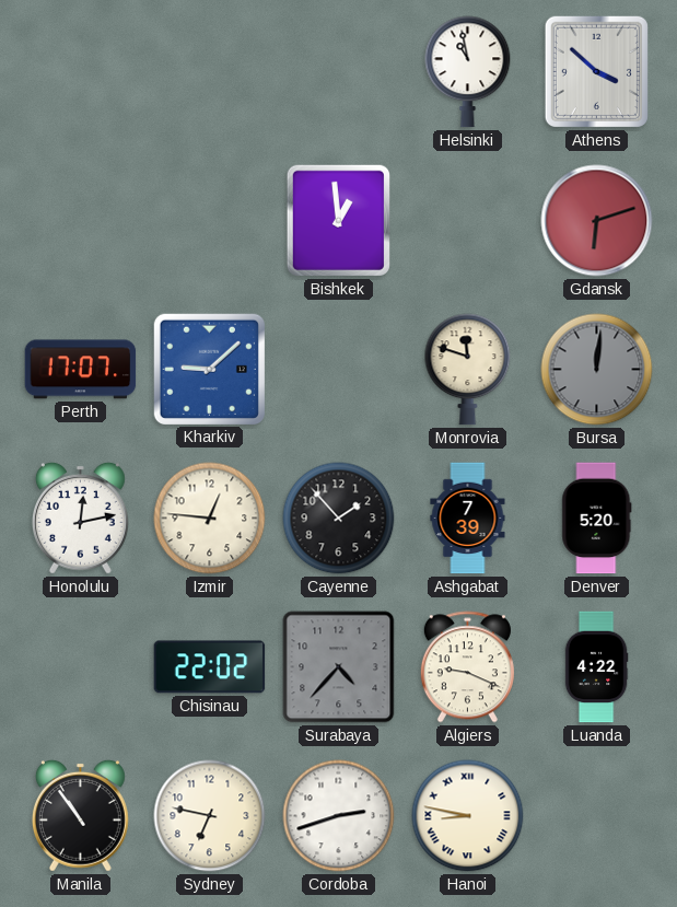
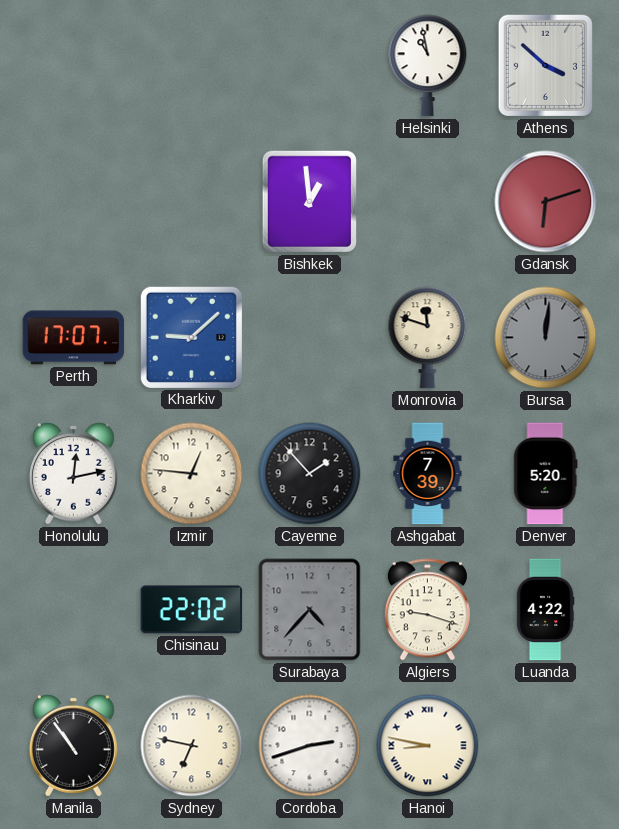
Algiers: 9:19 -> 9:18
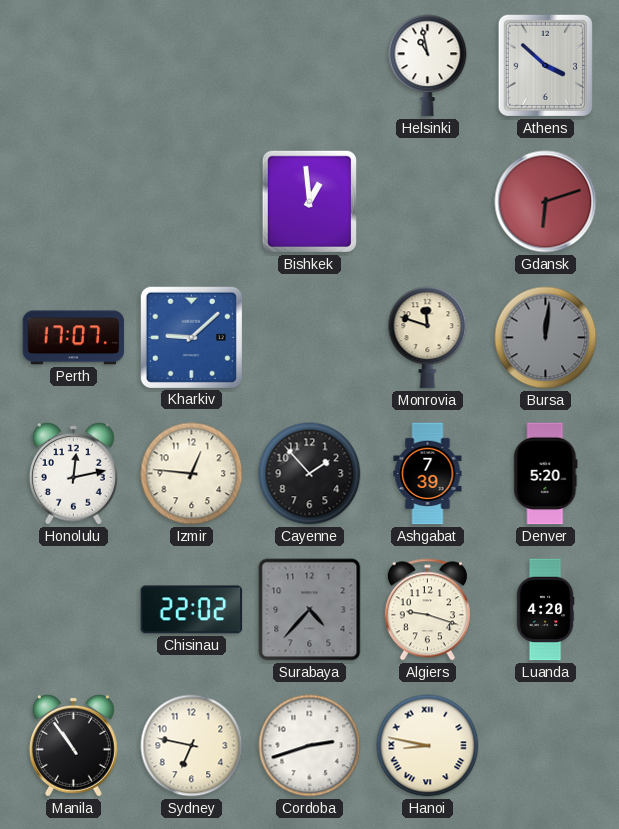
Luanda: 4:22 -> 4:20
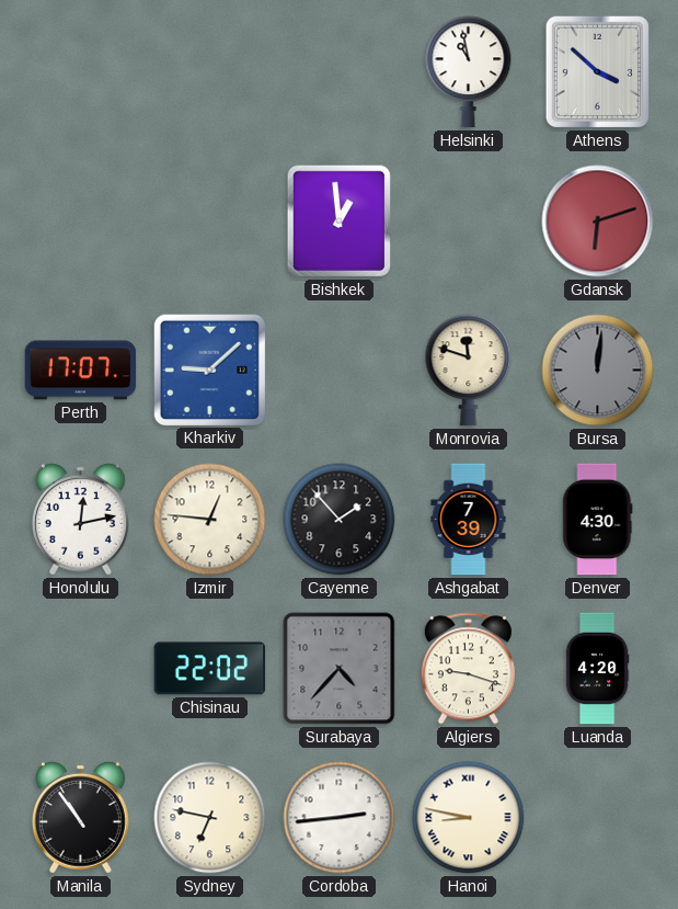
Denver: 5:20 -> 4:30
Cordoba: 2:42 -> 2:44
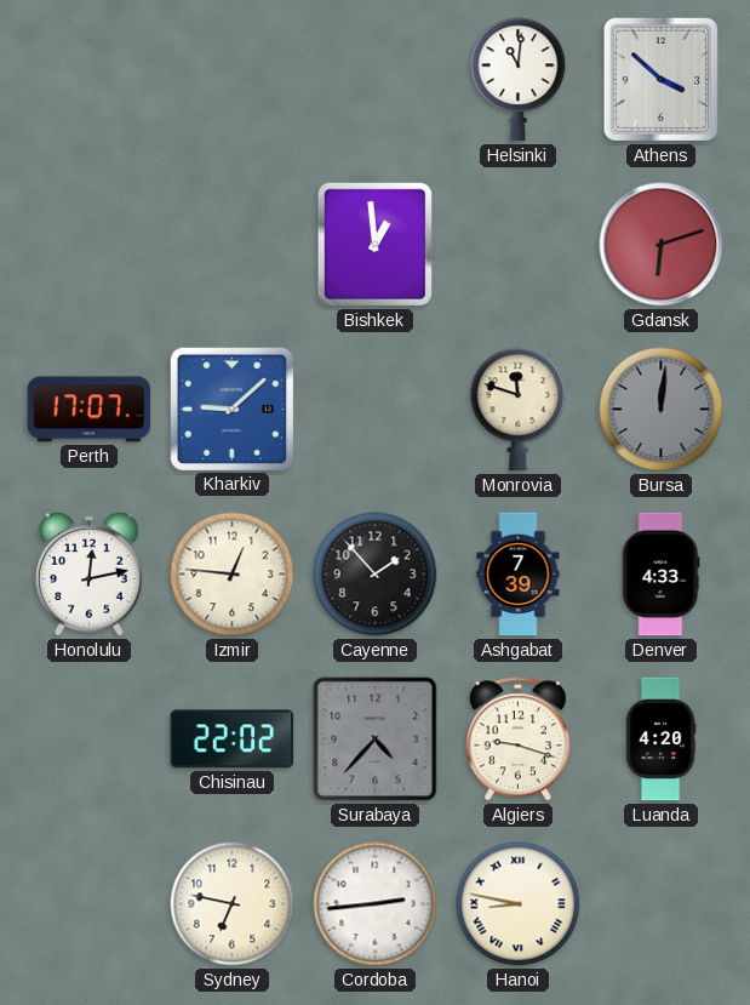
Helsinki: 10:58 -> 11:01
Denver: 4:30 -> 4:33
Manila: 10:54 -> none
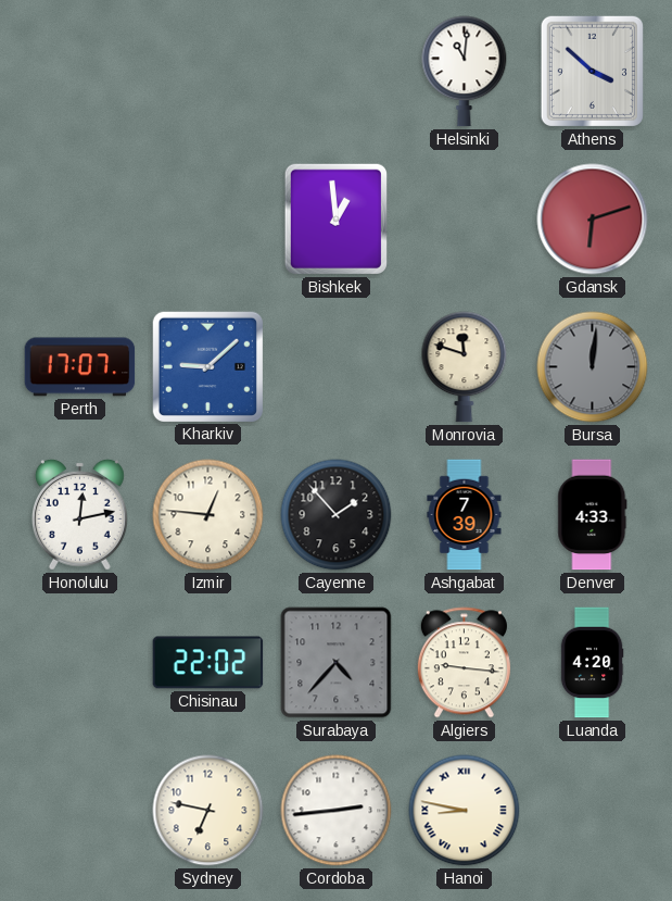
Algiers: 9:18 -> 9:16
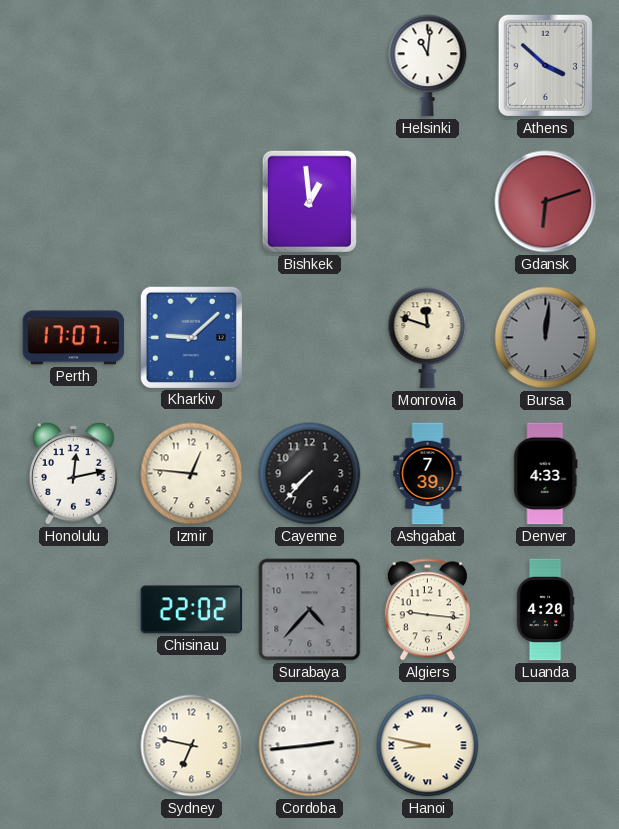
Cayenne: 1:53 -> 7:37
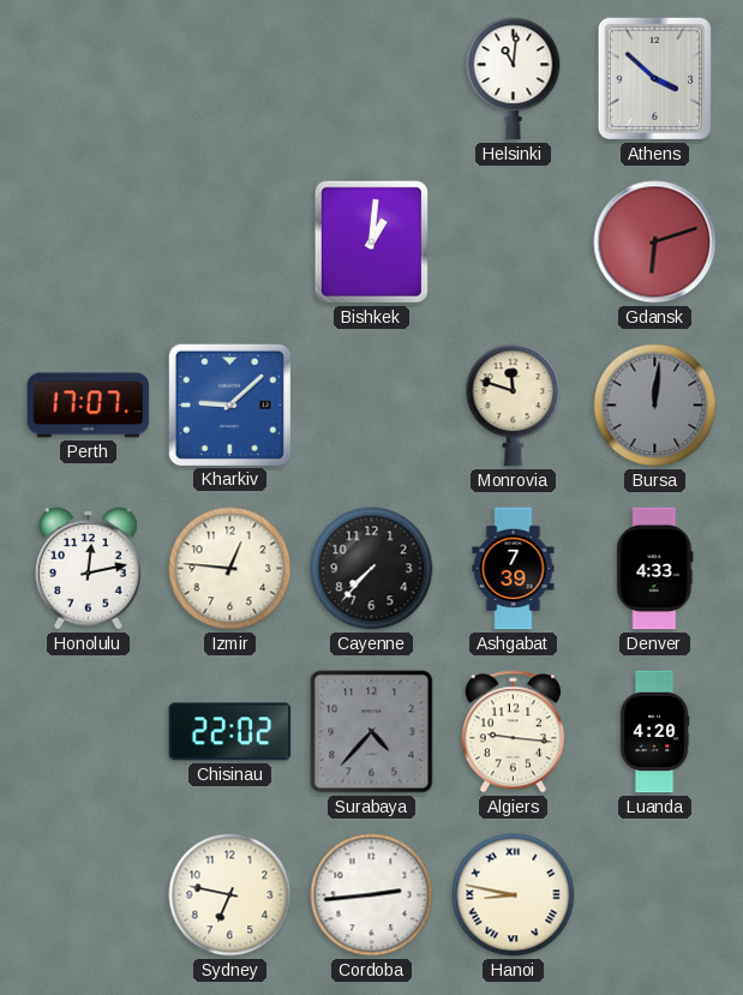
Bishkek: 12:59 -> 1:01
